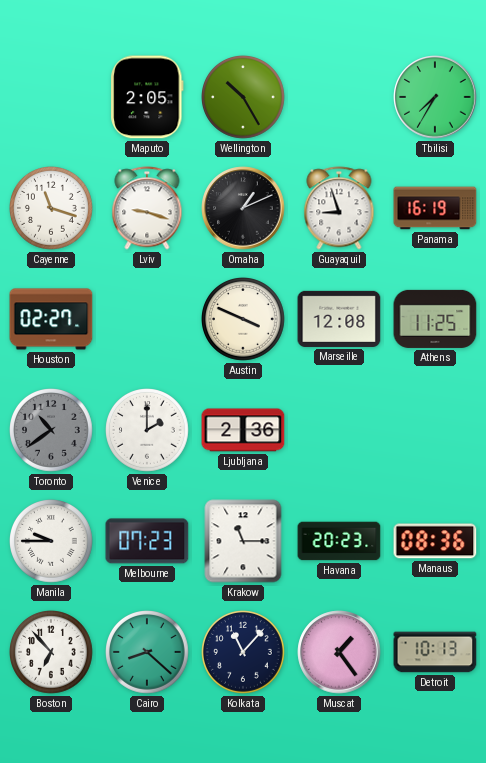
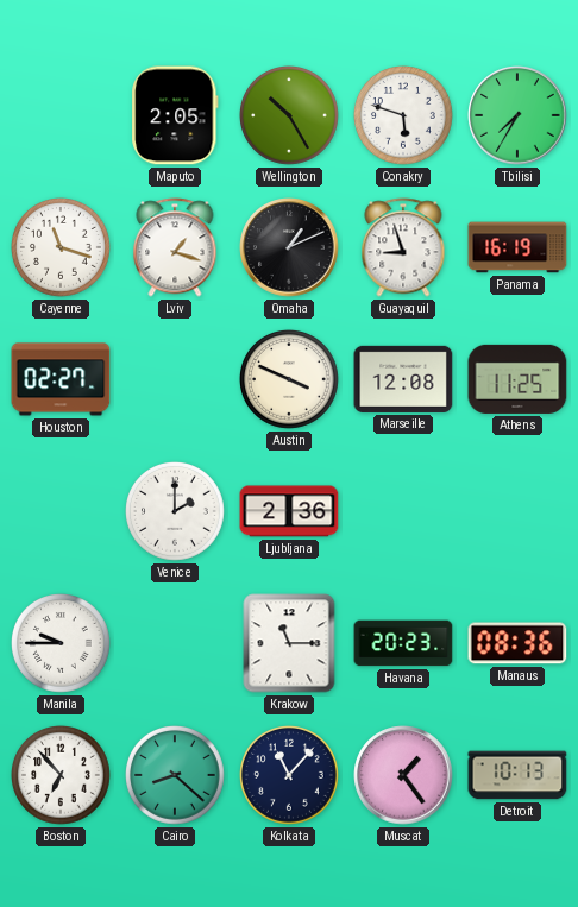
Conakry: none -> 5:48
Lviv: 9:18 -> 1:18
Toronto: 10:39 -> none
Melbourne: 07:23 -> none
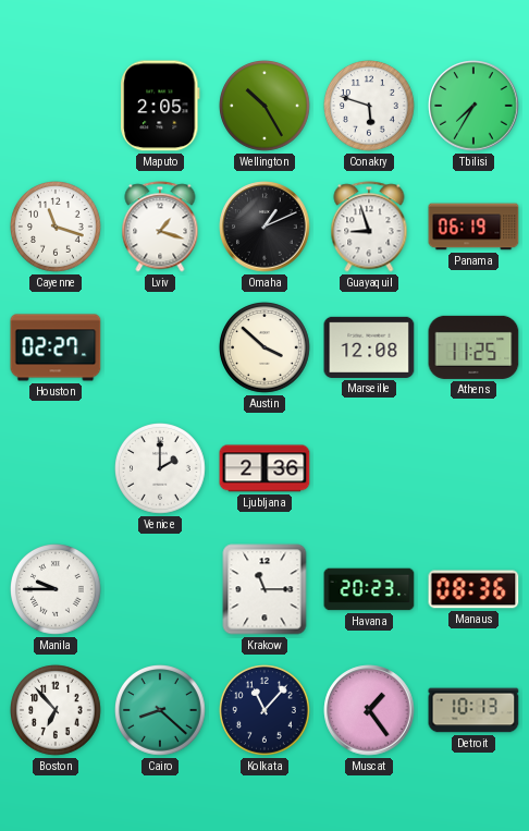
Panama: 16:19 -> 06:19
Austin: 3:49 -> 3:52
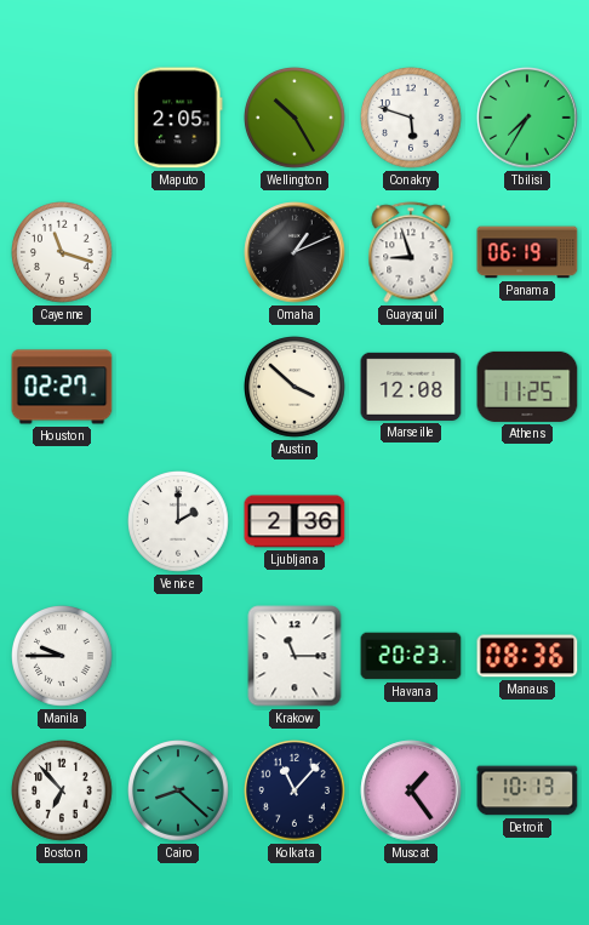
Lviv: 1:18 -> none
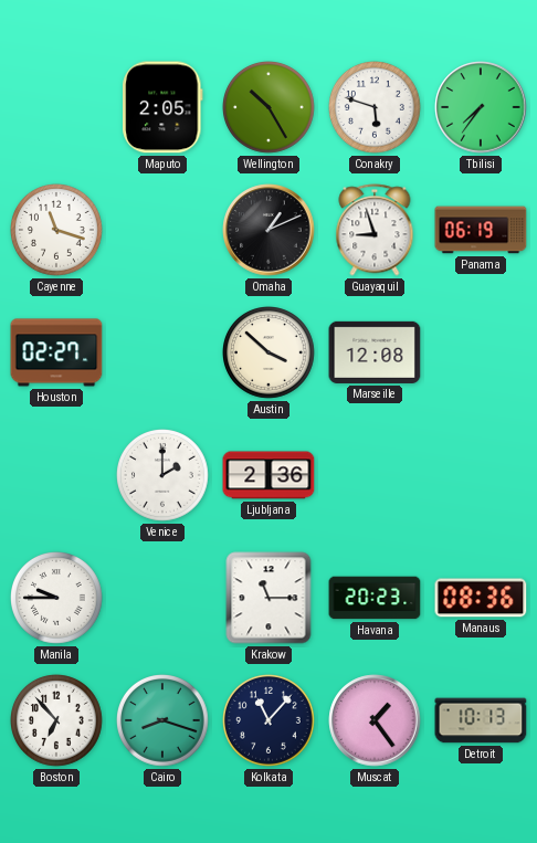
Tbilisi: 7:35 -> 7:36
Athens: 11:25 -> none
Cairo: 8:22 -> 8:18
